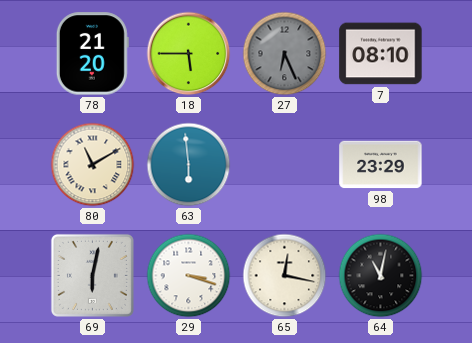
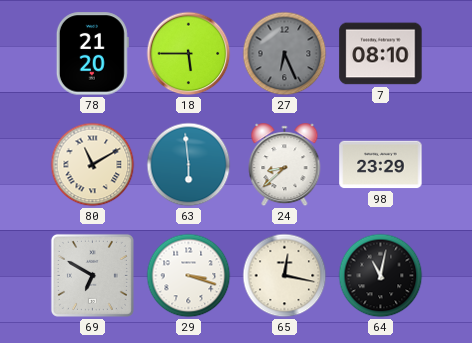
24: none -> 8:38
69: 6:02 -> 6:50
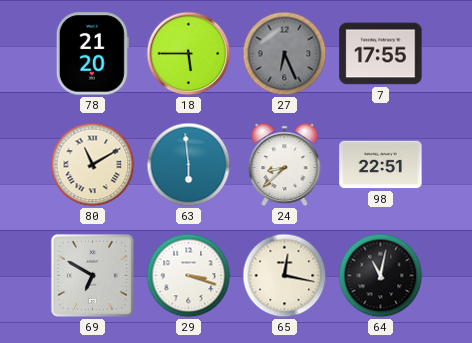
7: 08:10 -> 17:55
98: 23:29 -> 22:51
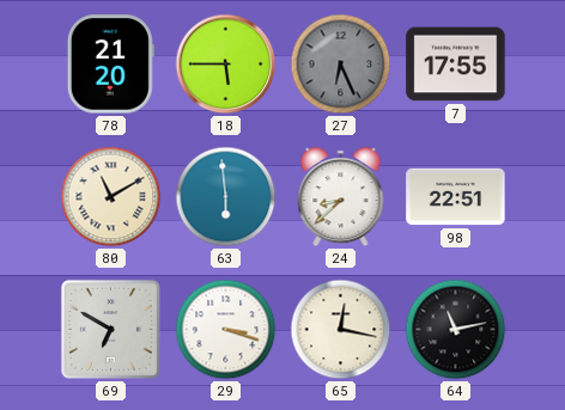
64: 11:02 -> 11:13
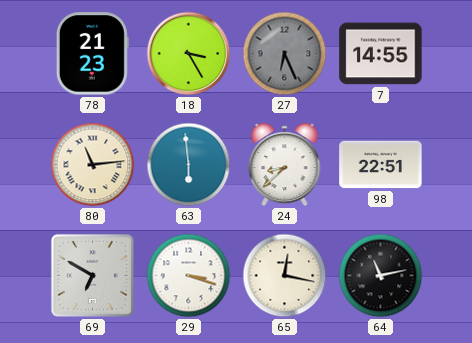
78: 21:20 -> 21:23
18: 5:45 -> 3:25
7: 17:55 -> 14:55
80: 11:10 -> 11:14
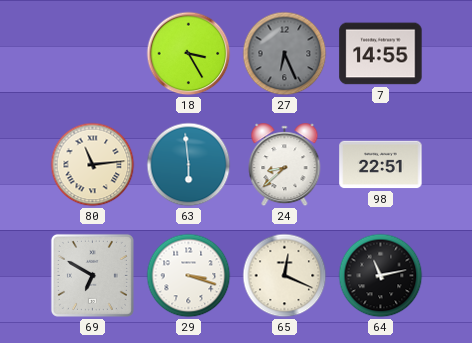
78: 21:23 -> none
65: 12:17 -> 12:19
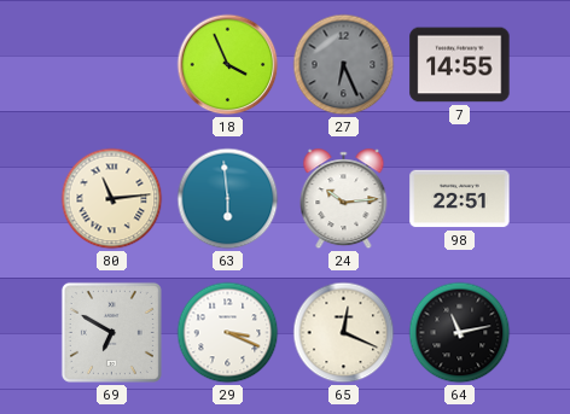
18: 3:25 -> 3:56
24: 8:38 -> 10:14
29: 3:18 -> 3:19
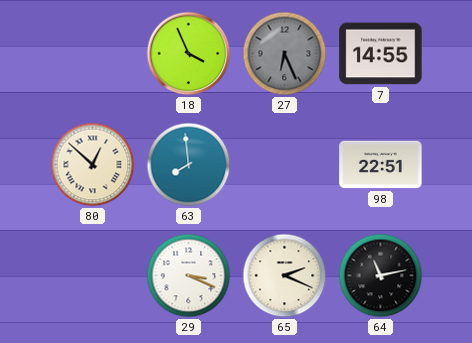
80: 11:14 -> 12:52
63: 5:59 -> 7:59
24: 10:14 -> none
69: 6:50 -> none
65: 12:19 -> 2:19
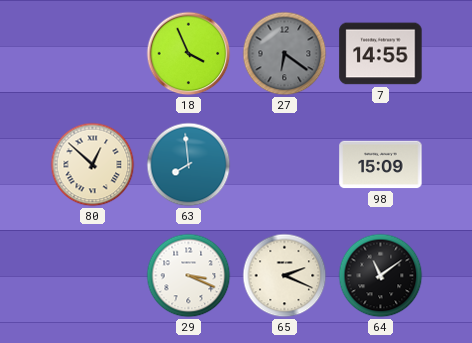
27: 6:26 -> 6:21
98: 22:51 -> 15:09
64: 11:13 -> 11:09
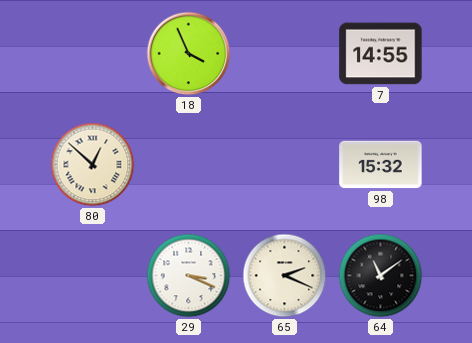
27: 6:21 -> none
63: 7:59 -> none
98: 15:09 -> 15:32
